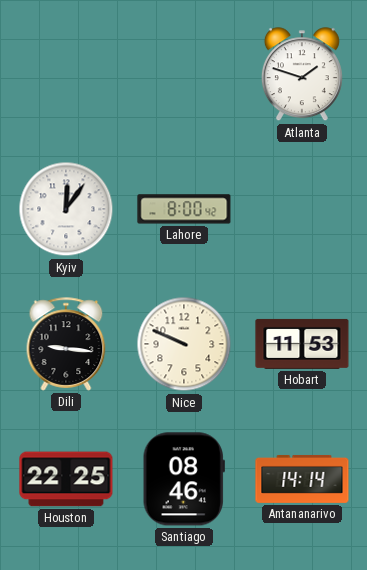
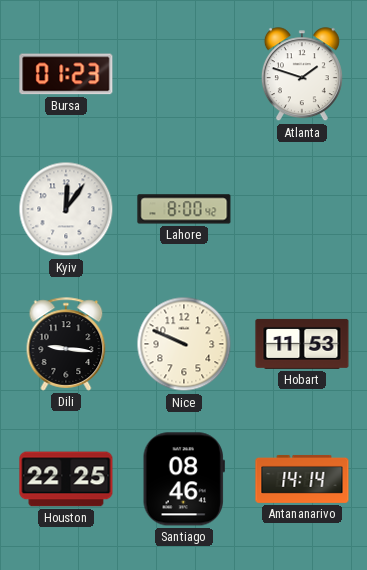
Bursa: none -> 01:23
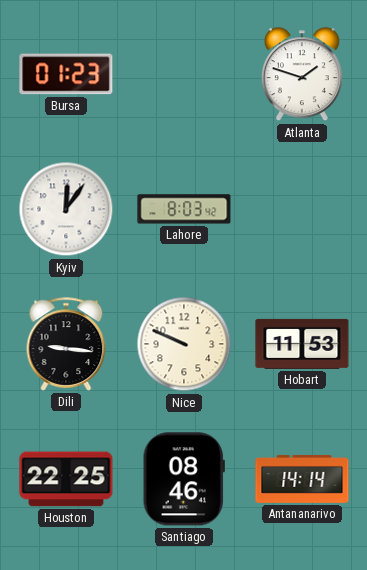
Lahore: 8:00 -> 8:03
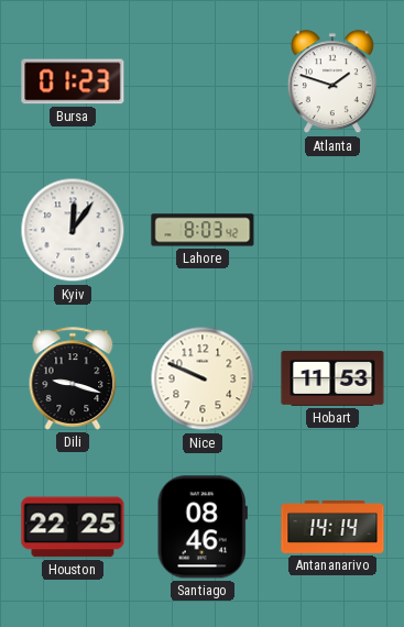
Dili: 9:16 -> 9:18
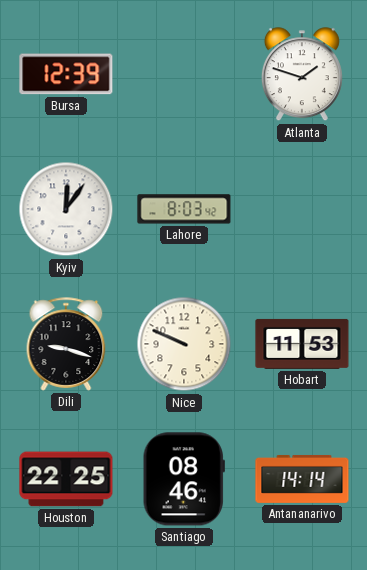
Bursa: 01:23 -> 12:39
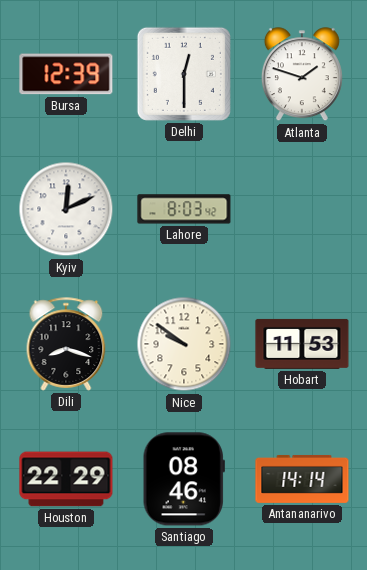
Delhi: none -> 12:30
Kyiv: 12:06 -> 12:11
Dili: 9:18 -> 8:18
Nice: 9:49 -> 9:51
Houston: 22:25 -> 22:29
